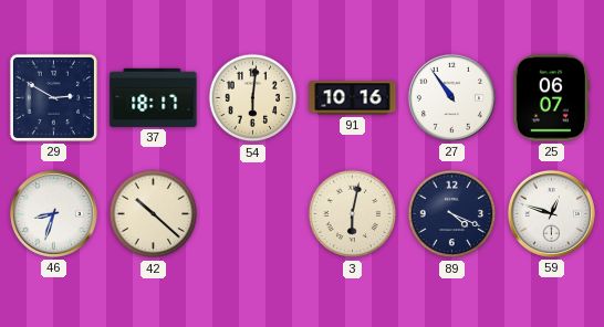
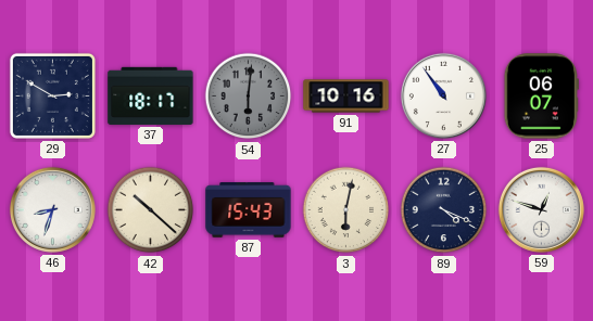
54 dial: cream -> grey
87: none -> 15:43
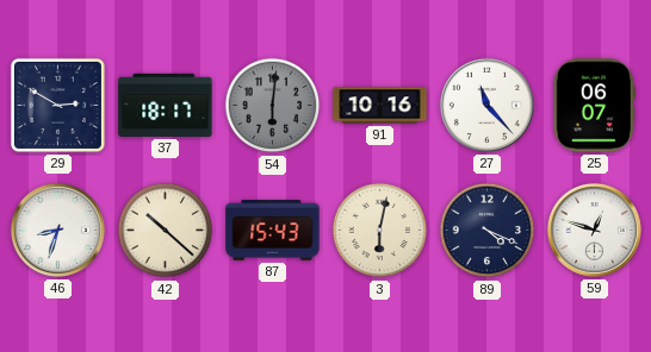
27: 10:54 -> 11:23
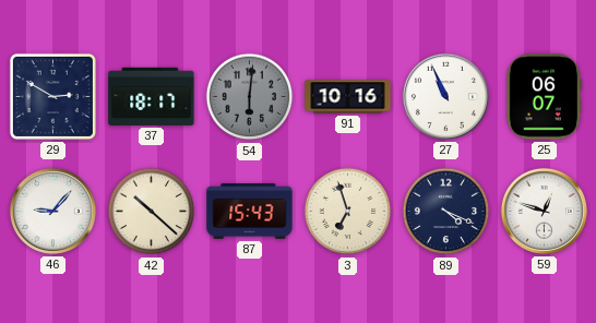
27: 11:23 -> 10:56
46: 8:33 -> 9:07
3: 6:02 -> 6:57
